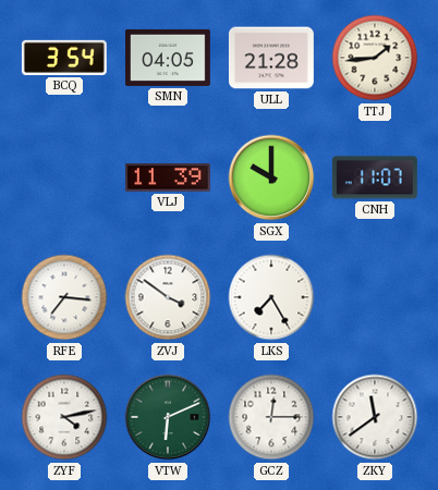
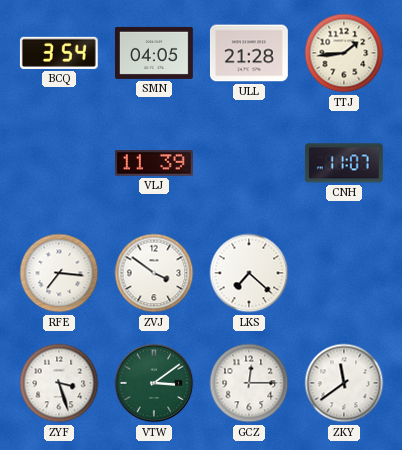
SGX: 10:00 -> none
LKS: 7:25 -> 7:22
ZYF: 4:13 -> 3:27
VTW: 6:11 -> 3:09
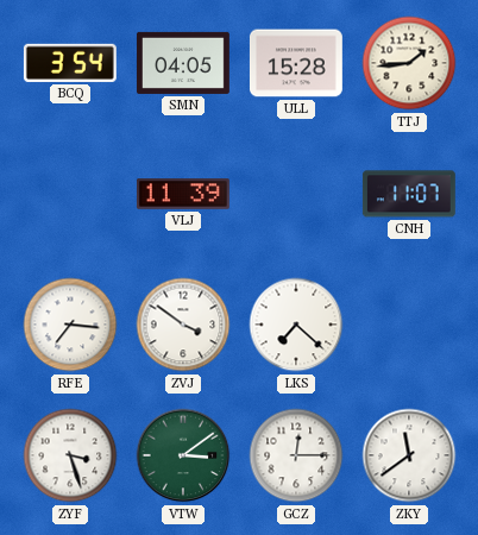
ULL: 21:28 -> 15:28
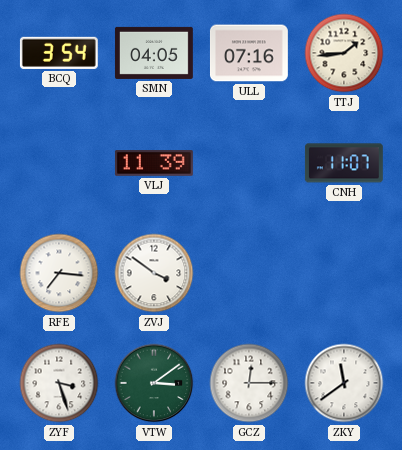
ULL: 15:28 -> 07:16
LKS: 7:22 -> none
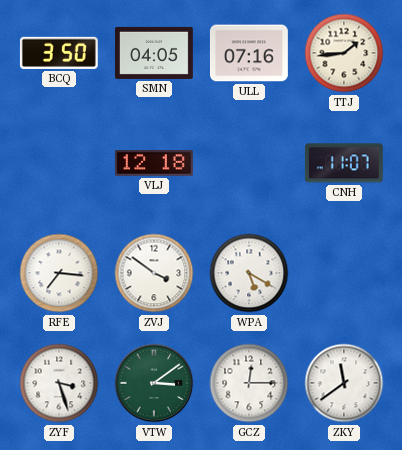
BCQ: 3:54 -> 3:50
VLJ: 11:39 -> 12:18
WPA: none -> 5:20
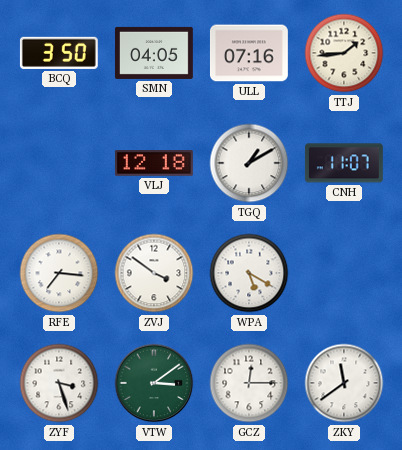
TGQ: none -> 1:10
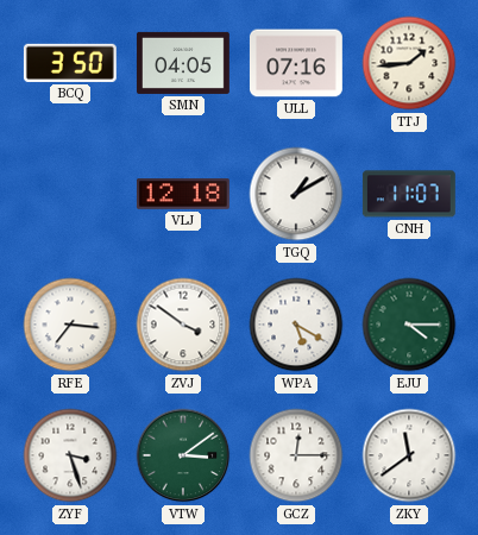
EJU: none -> 4:15
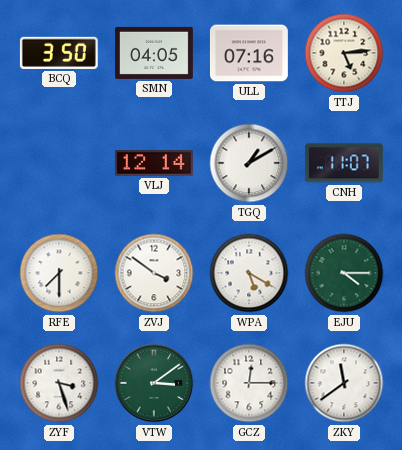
TTJ: 1:44 -> 5:14
VLJ: 12:18 -> 12:14
RFE: 7:16 -> 7:30
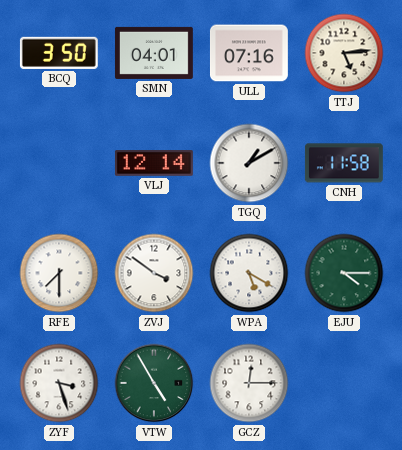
SMN: 04:05 -> 04:01
CNH: 11:07 -> 11:58
VTW: 3:09 -> 4:55
ZKY: 11:39 -> none
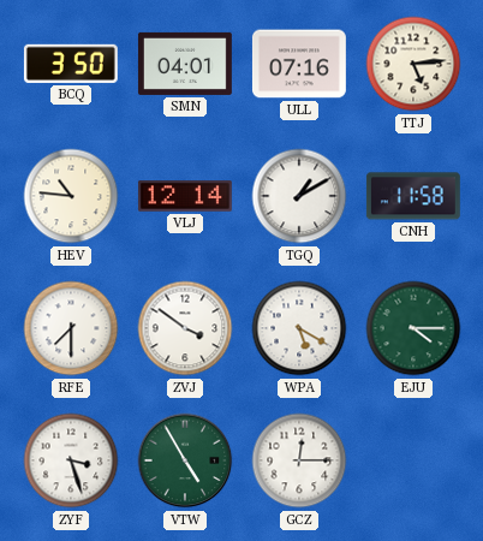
HEV: none -> 10:46
